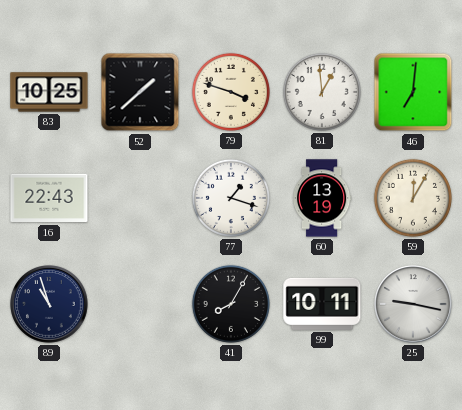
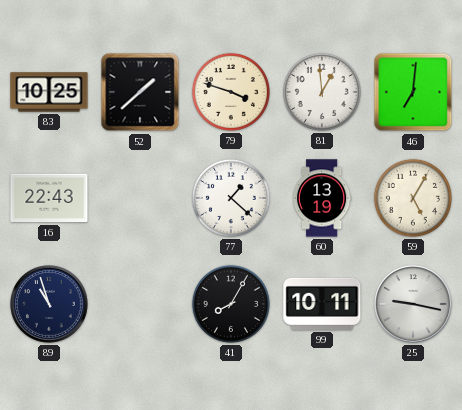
77: 1:18 -> 1:22
59: 12:05 -> 5:05
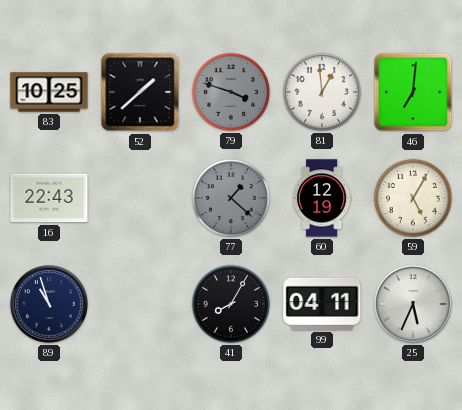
79 dial: cream -> grey
77 dial: white -> grey
60: 13:19 -> 12:19
99: 10:11 -> 04:11
25: 9:17 -> 5:34
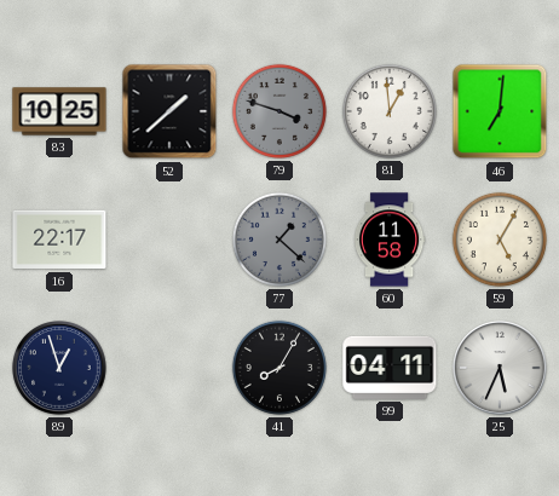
16: 22:43 -> 22:17
60: 12:19 -> 11:58
89: 10:57 -> 12:57
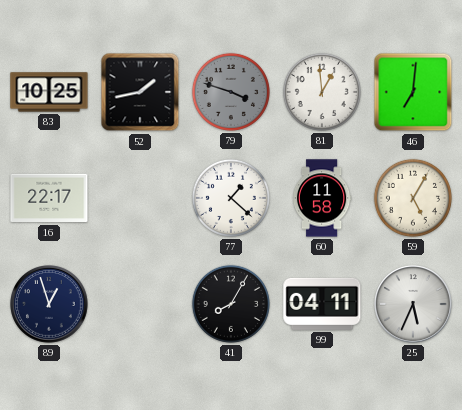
52: 1:38 -> 1:43
77 dial: grey -> white
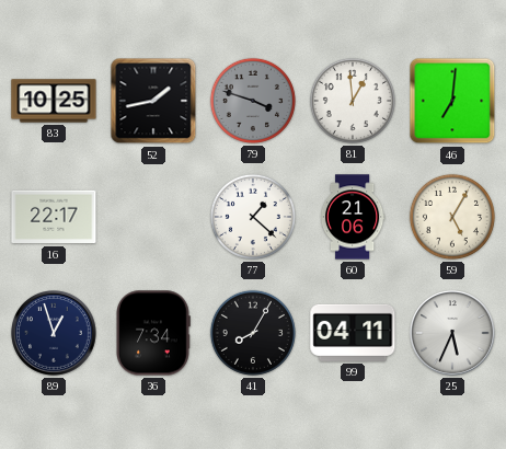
60: 11:58 -> 21:06
36: none -> 7:34
